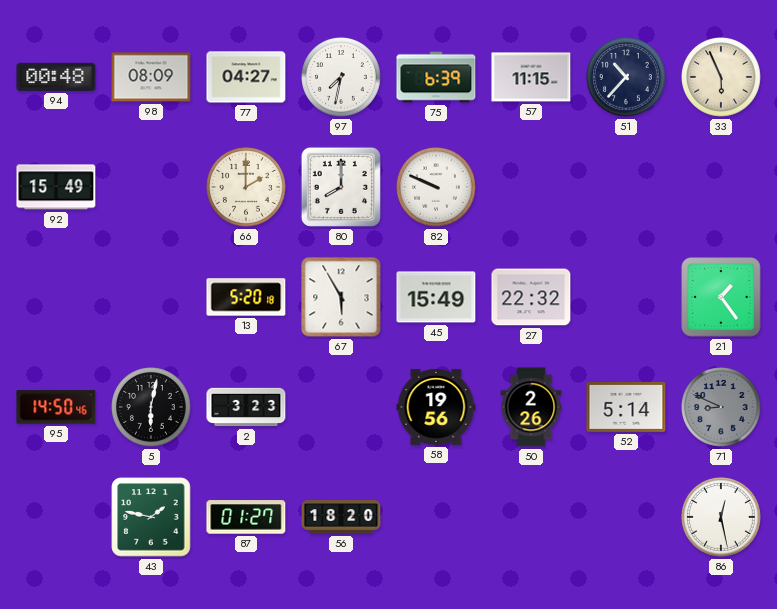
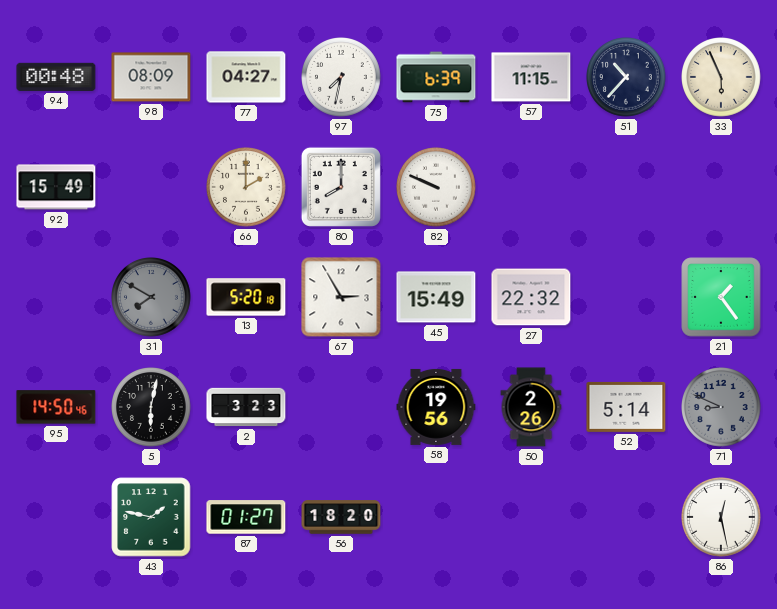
31: none -> 7:50
67: 5:55 -> 2:55
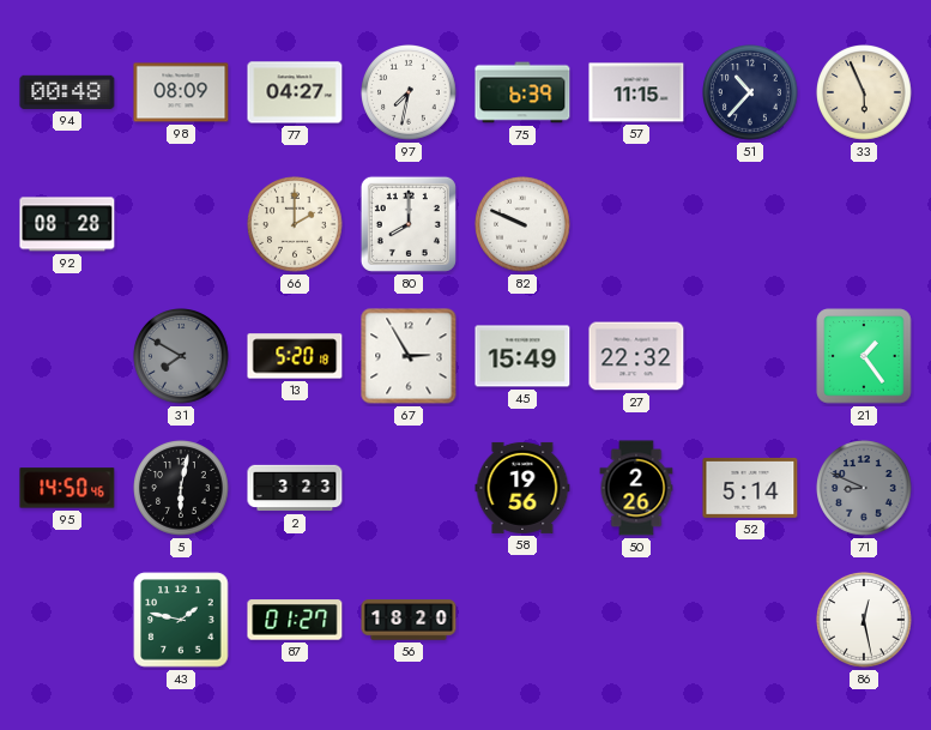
92: 15:49 -> 08:28
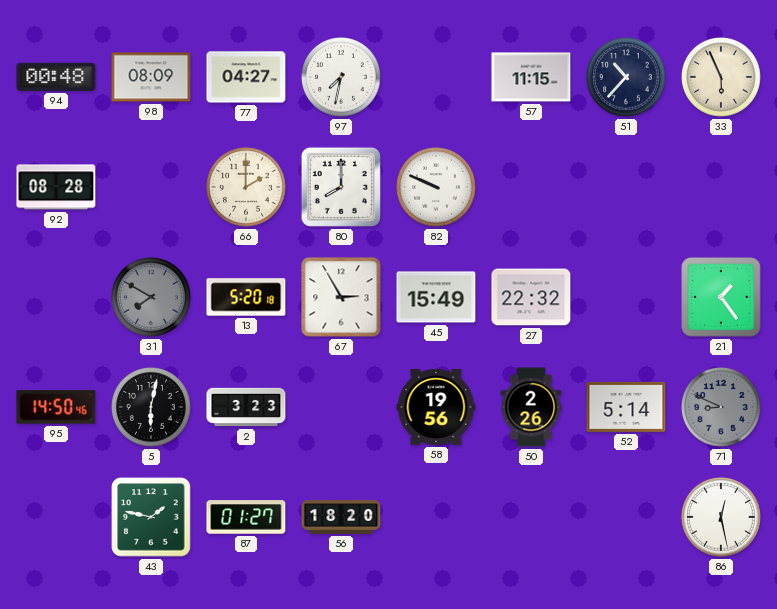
75: 6:39 -> none
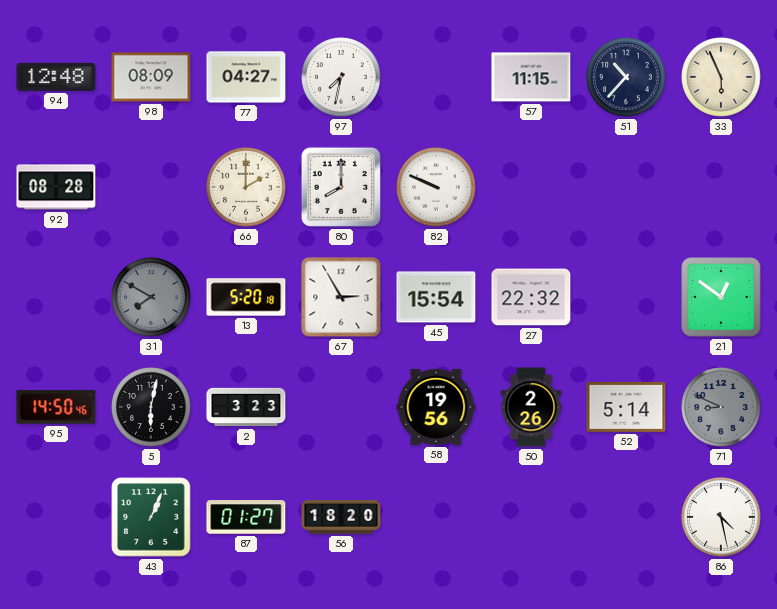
94: 00:48 -> 12:48
45: 15:49 -> 15:54
21: 1:24 -> 12:51
43: 1:47 -> 1:04
86: 12:28 -> 4:28
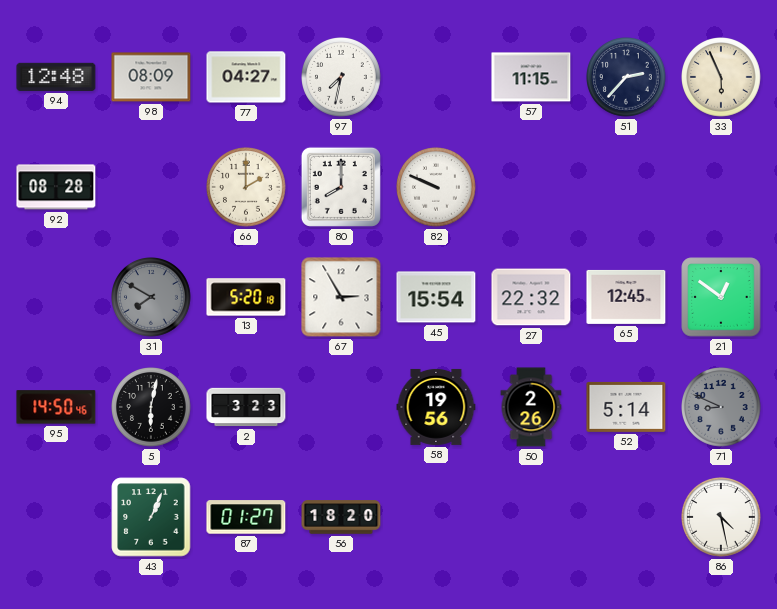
51: 10:37 -> 2:37
65: none -> 12:45
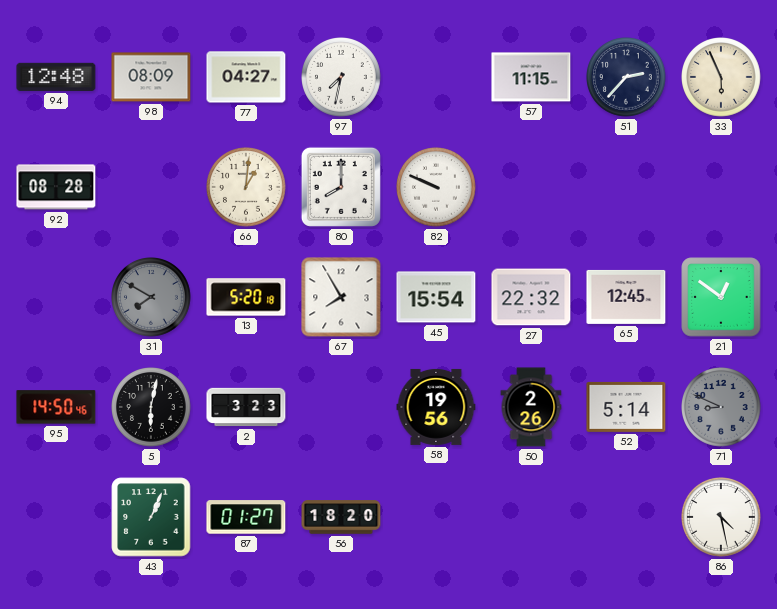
66: 2:00 -> 1:01
67: 2:55 -> 7:55
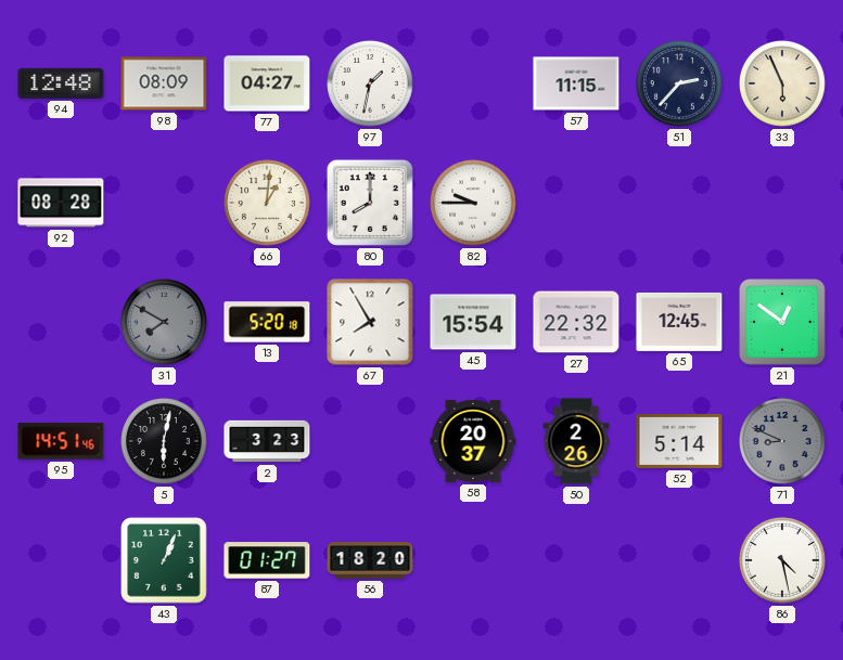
97: 7:32 -> 1:32
82: 9:49 -> 9:45
95: 14:50 -> 14:51
58: 19:56 -> 20:37
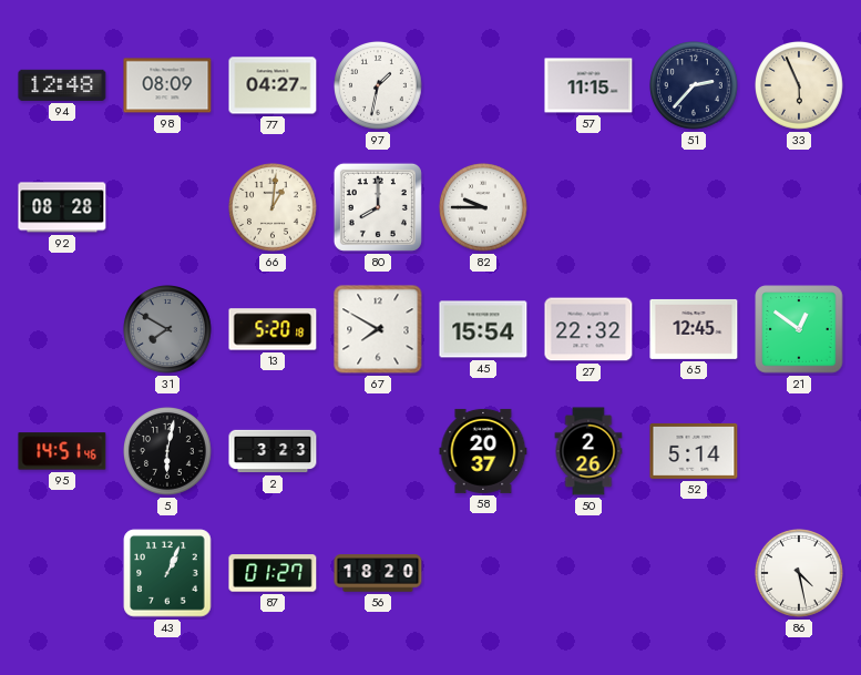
67: 7:55 -> 7:50
71: 8:49 -> none
